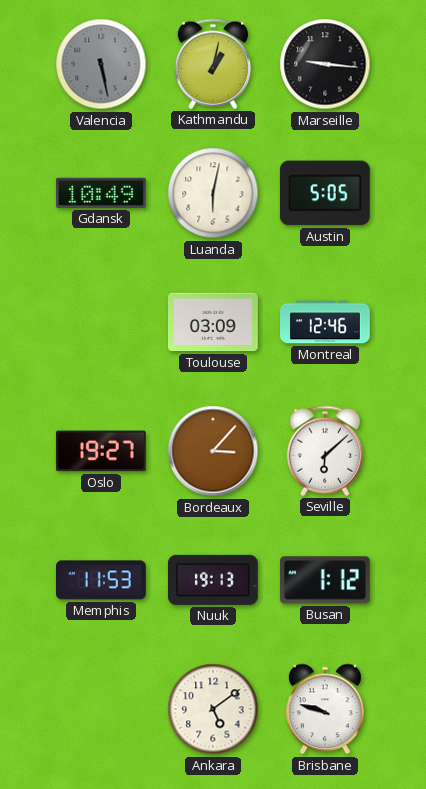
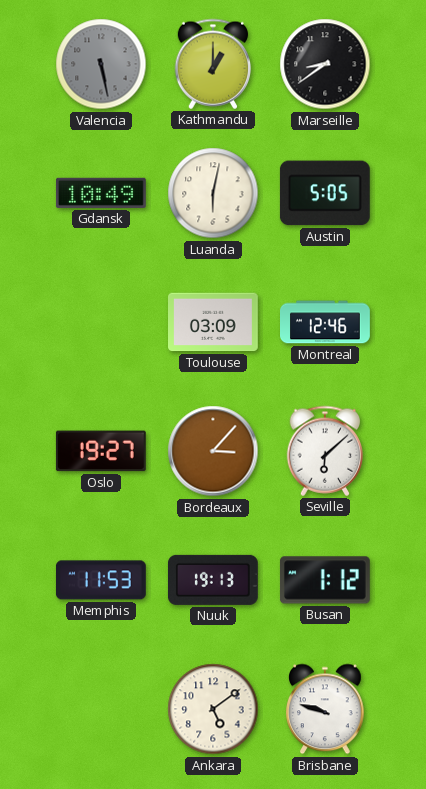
Kathmandu: 1:02 -> 1:00
Marseille: 9:16 -> 8:39
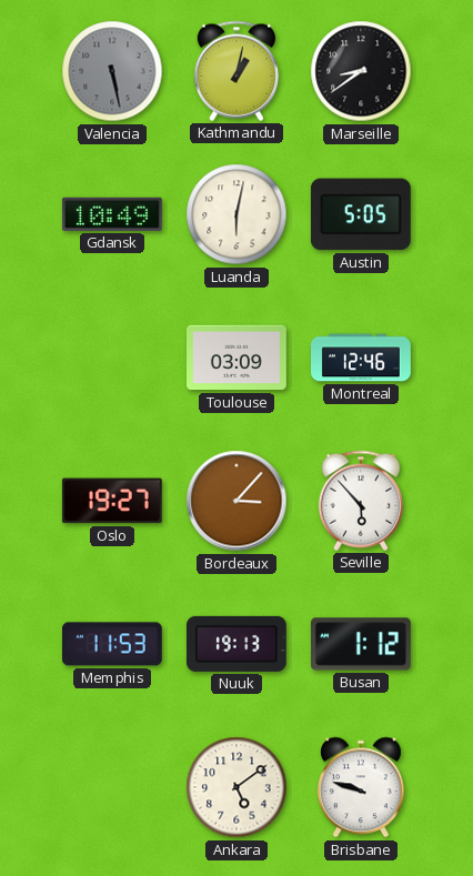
Kathmandu: 1:00 -> 1:02
Seville: 6:08 -> 5:53
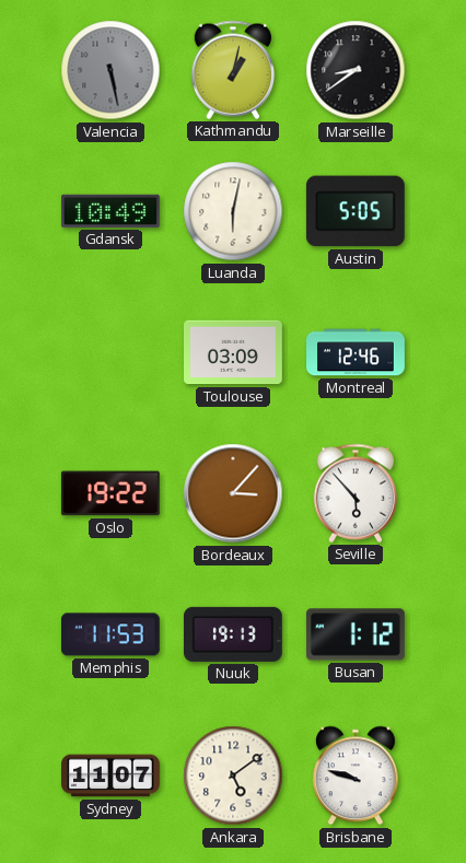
Oslo: 19:27 -> 19:22
Sydney: none -> 11:07
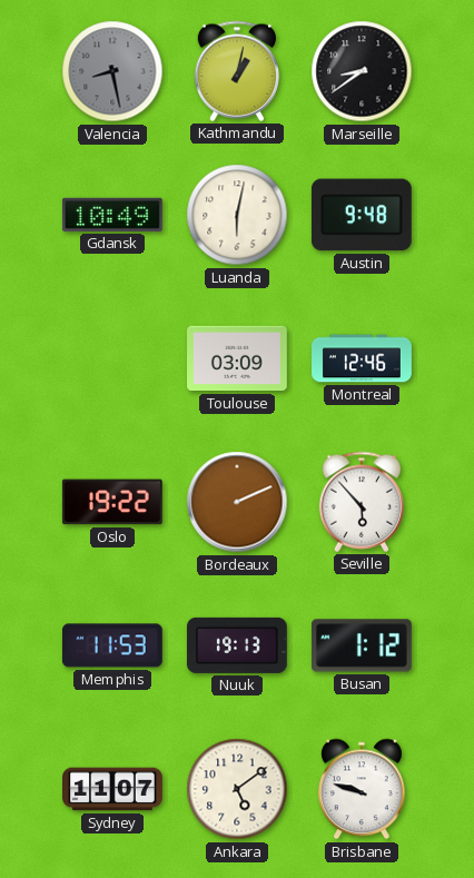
Valencia: 5:28 -> 8:28
Austin: 5:05 -> 9:48
Bordeaux: 3:07 -> 2:11
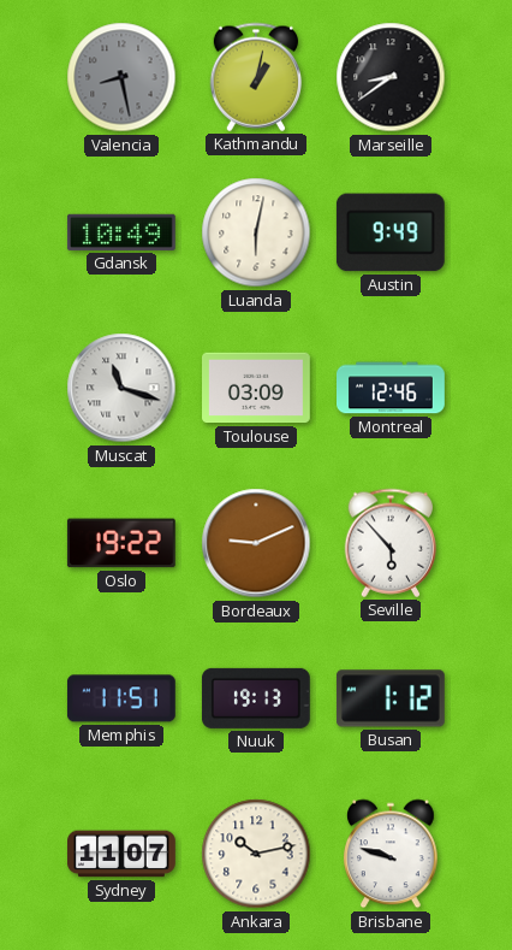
Austin: 9:48 -> 9:49
Muscat: none -> 11:18
Bordeaux: 2:11 -> 9:11
Memphis: 11:53 -> 11:51
Ankara: 5:09 -> 10:13
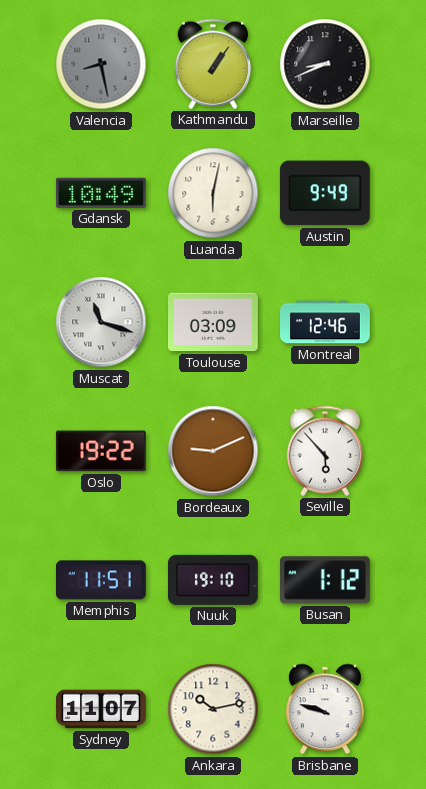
Kathmandu: 1:02 -> 1:06
Marseille: 8:39 -> 8:41
Nuuk: 19:13 -> 19:10
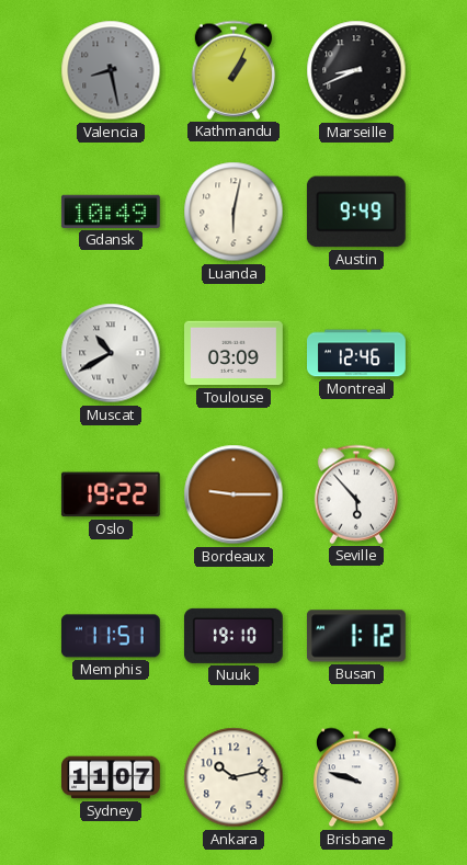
Kathmandu: 1:06 -> 1:04
Muscat: 11:18 -> 10:40
Bordeaux: 9:11 -> 9:15
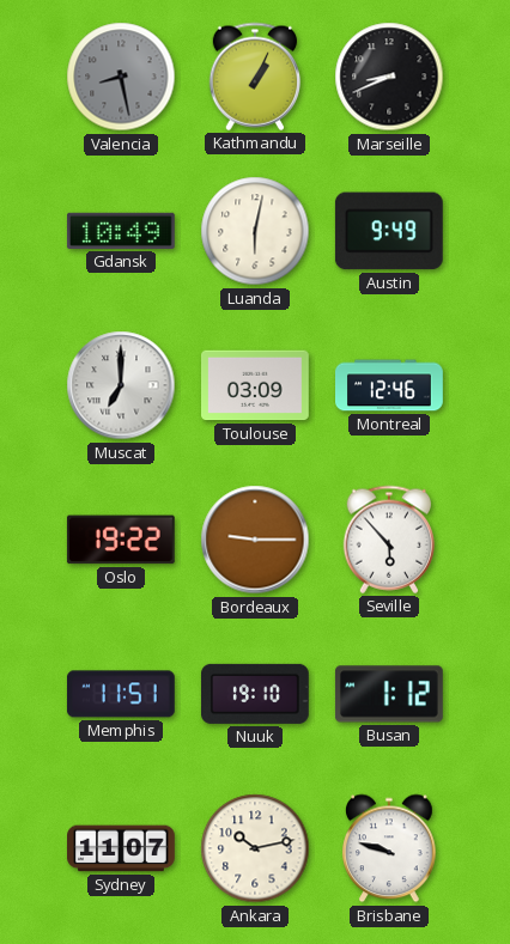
Muscat: 10:40 -> 7:00
